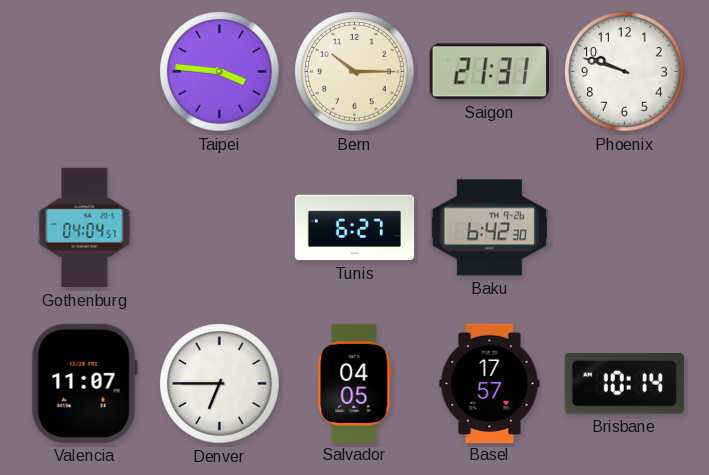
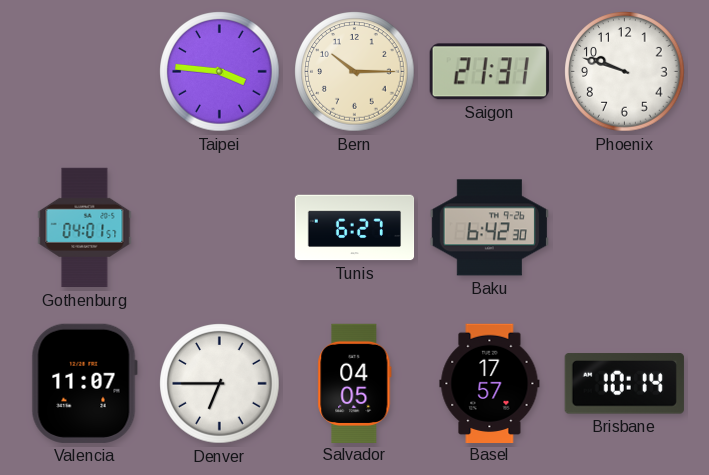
Gothenburg: 04:04 -> 04:01
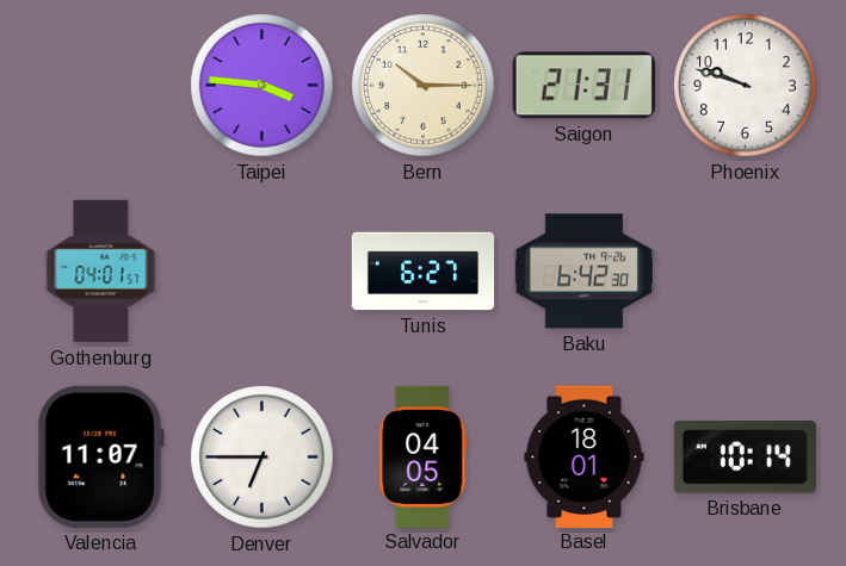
Basel: 17:57 -> 18:01
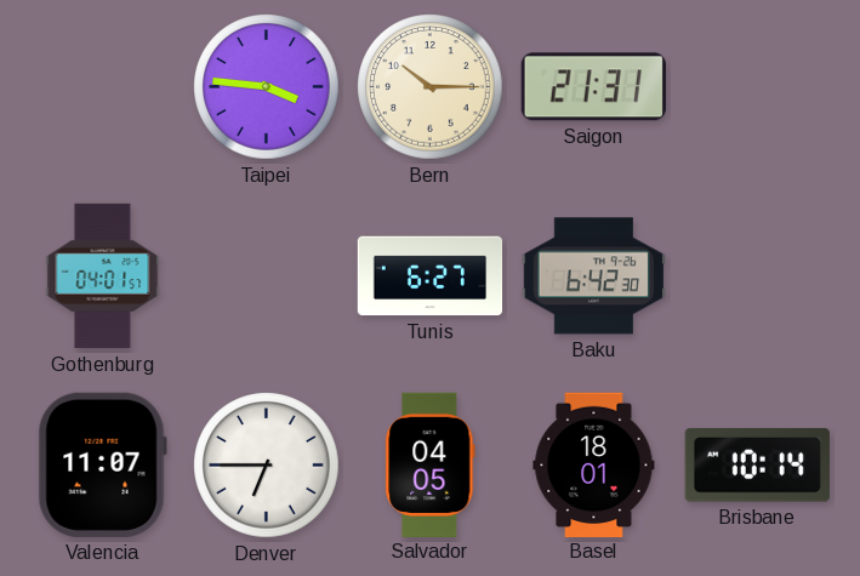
Phoenix: 9:48 -> none
